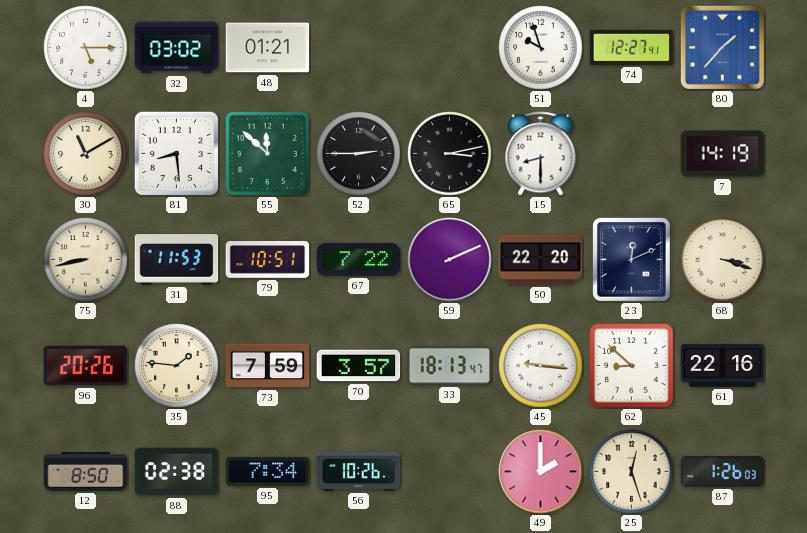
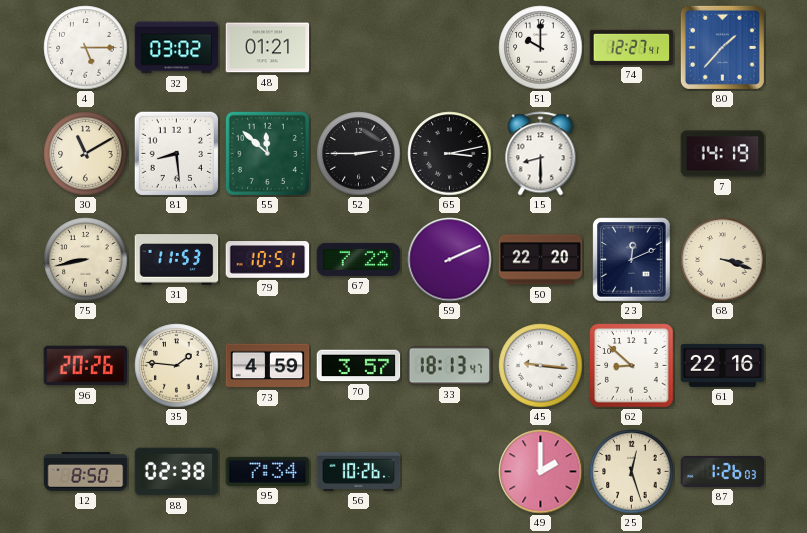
51: 9:57 -> 10:00
73: 7:59 -> 4:59
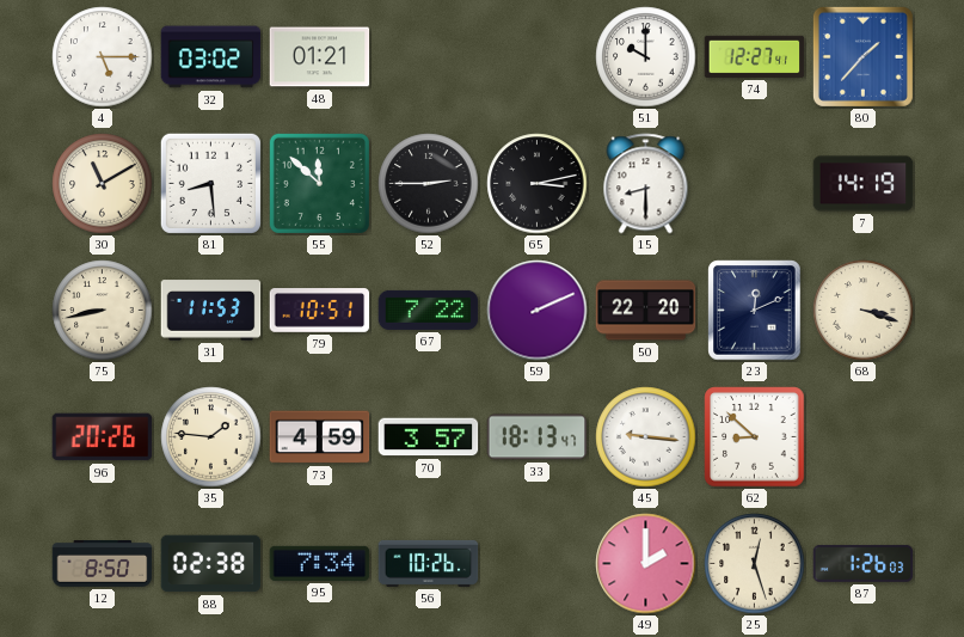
61: 22:16 -> none
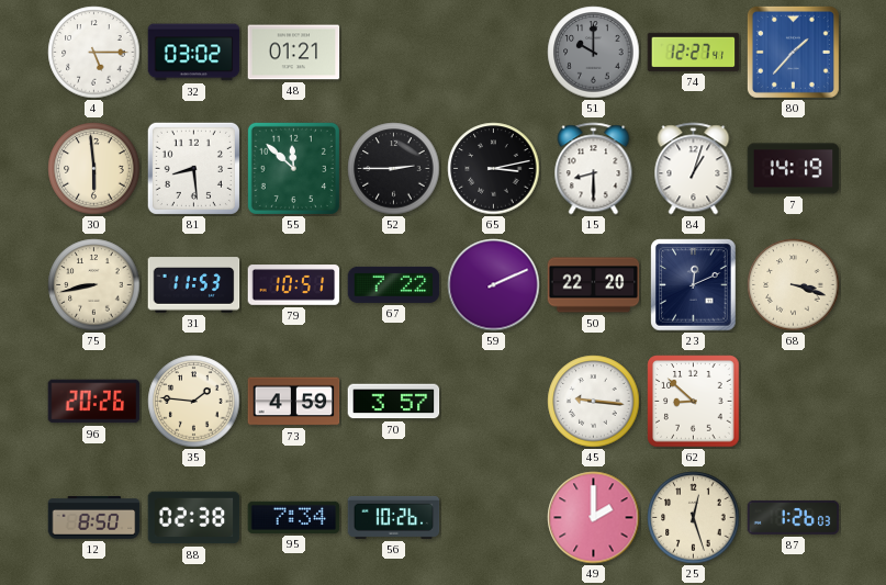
51 dial: white -> grey
30: 11:10 -> 5:59
84: none -> 1:03
33: 18:13 -> none
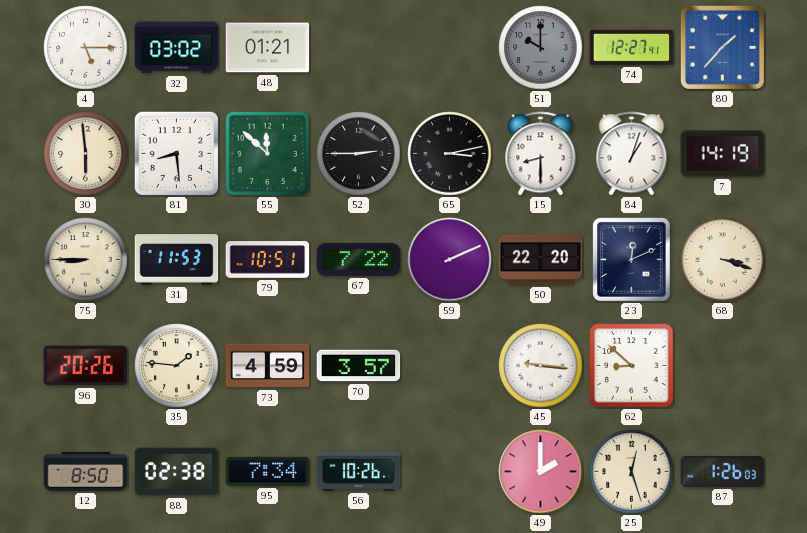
75: 8:43 -> 8:45
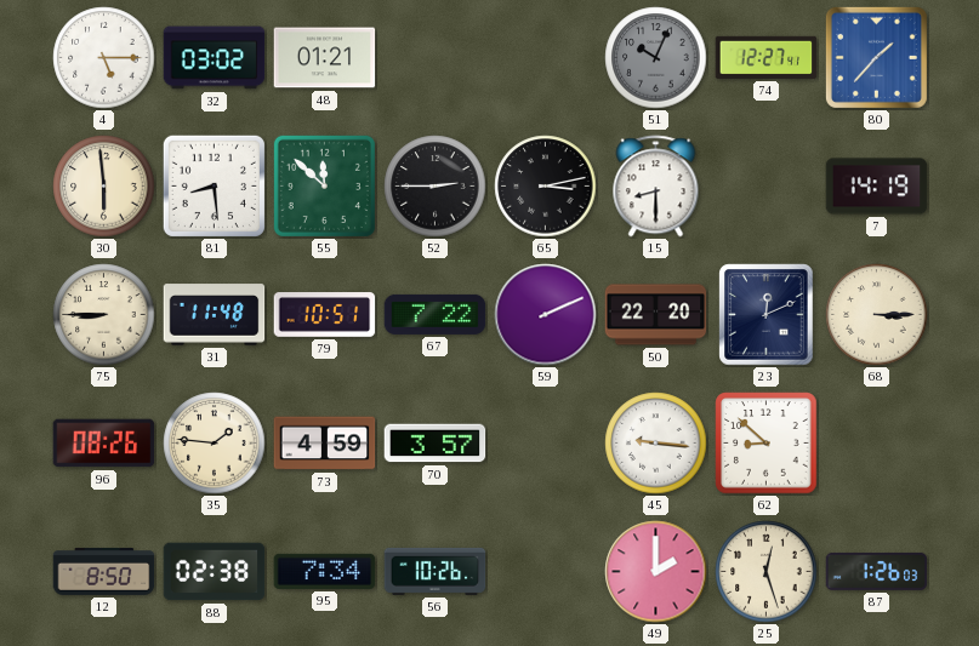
51: 10:00 -> 10:04
84: 1:03 -> none
31: 11:53 -> 11:48
68: 3:18 -> 3:15
96: 20:26 -> 08:26
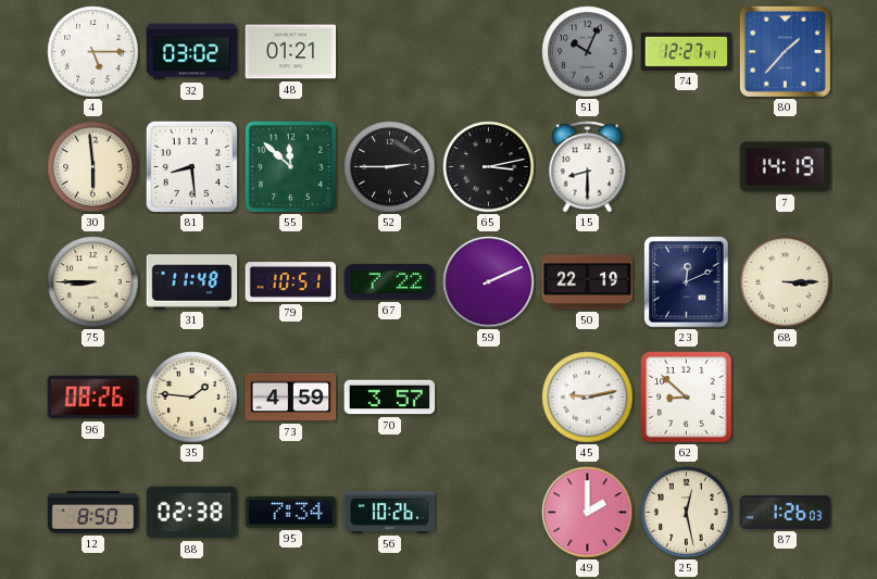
50: 22:20 -> 22:19
45: 9:16 -> 9:13
25: 12:27 -> 12:28
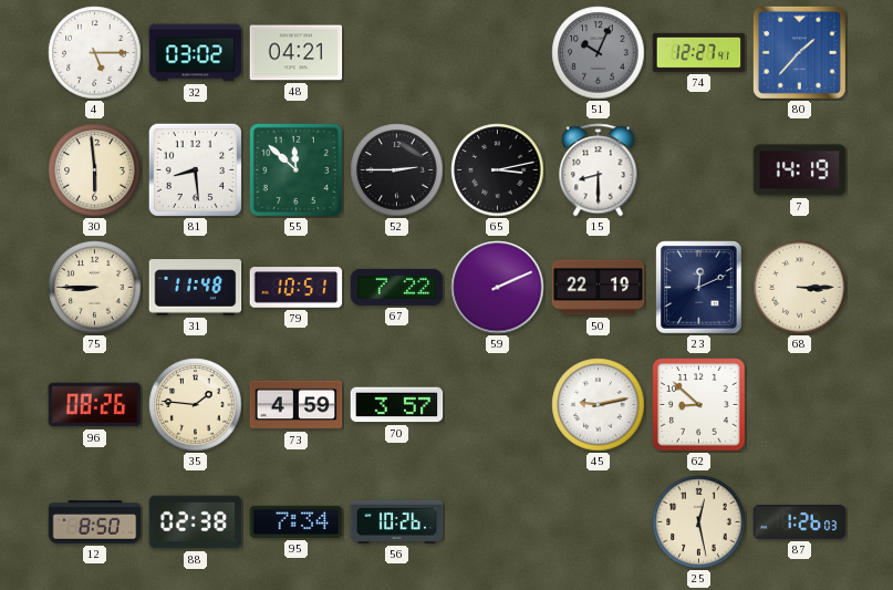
48: 01:21 -> 04:21
49: 2:00 -> none
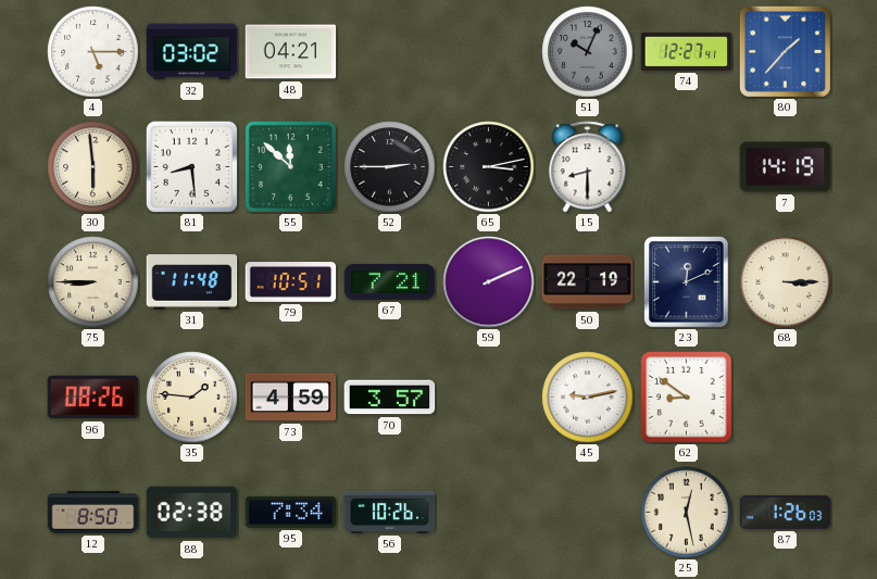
67: 7:22 -> 7:21
62: 8:52 -> 8:51
